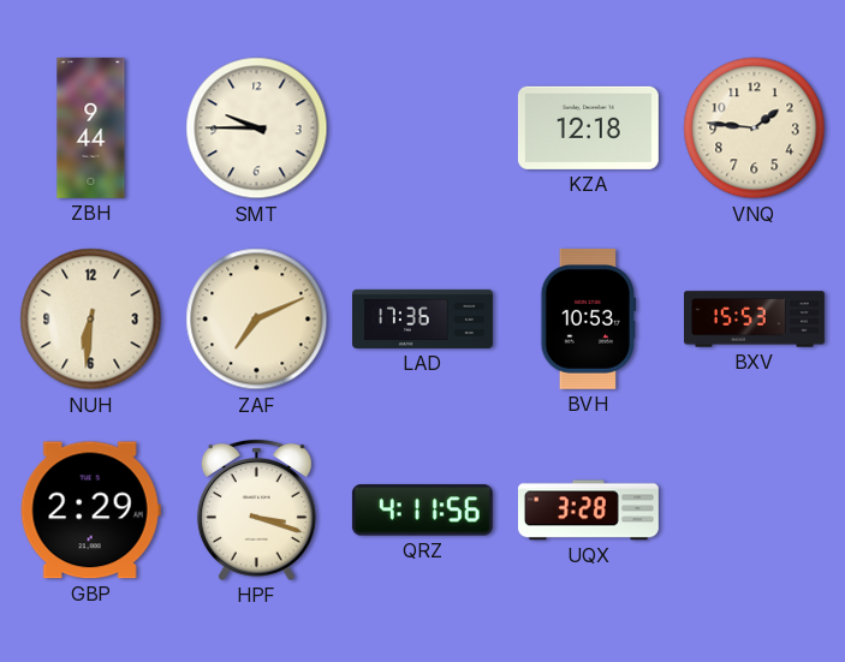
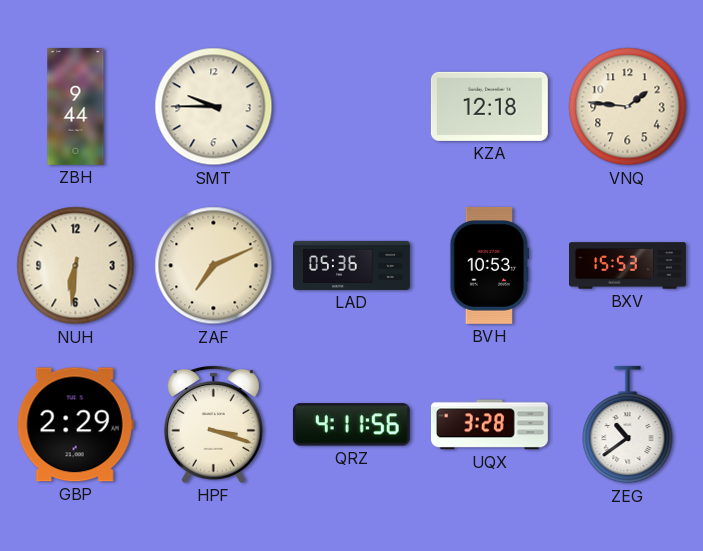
LAD: 17:36 -> 05:36
ZEG: none -> 10:39
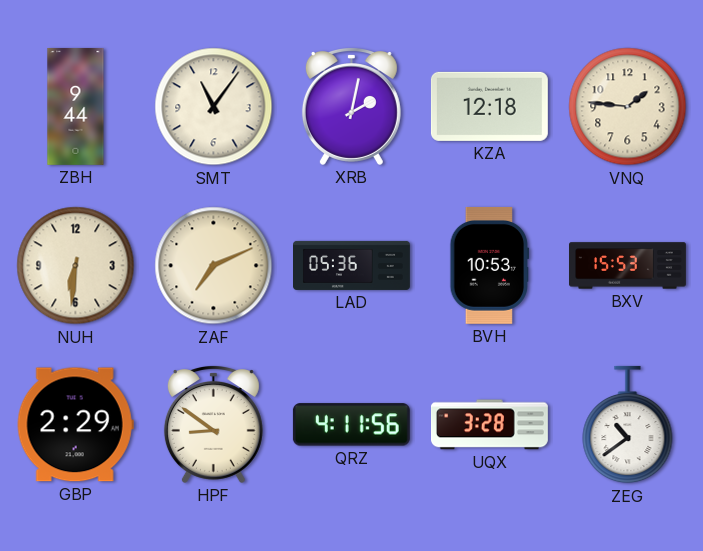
SMT: 9:45 -> 11:06
XRB: none -> 2:02
HPF: 3:18 -> 8:51
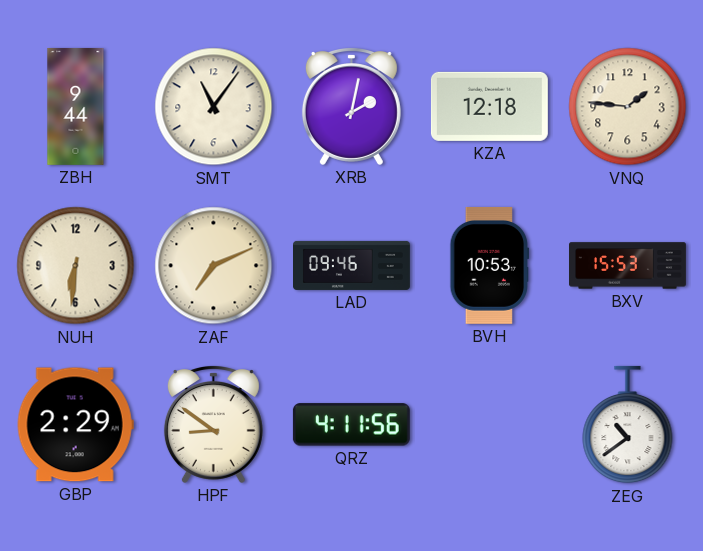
LAD: 05:36 -> 09:46
UQX: 3:28 -> none
